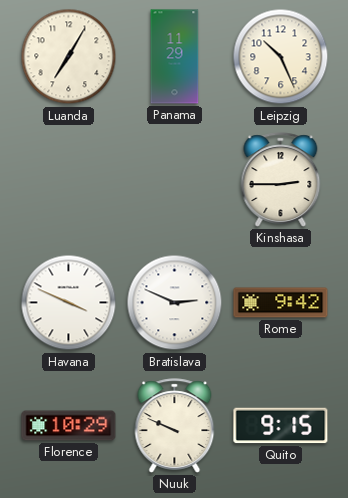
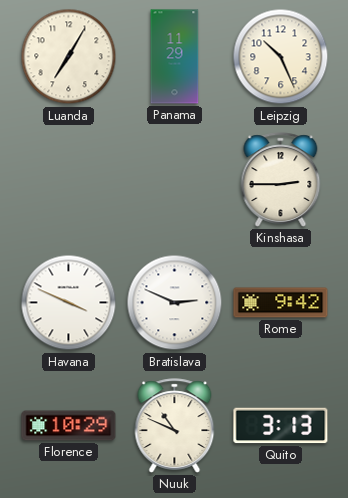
Nuuk: 9:49 -> 10:49
Quito: 9:15 -> 3:13
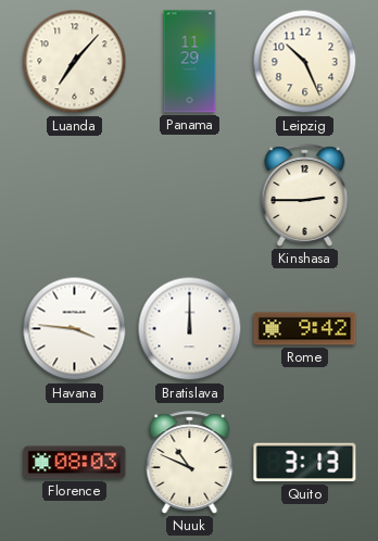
Luanda: 7:05 -> 7:07
Havana: 3:49 -> 3:46
Bratislava: 2:49 -> 12:00
Florence: 10:29 -> 08:03
